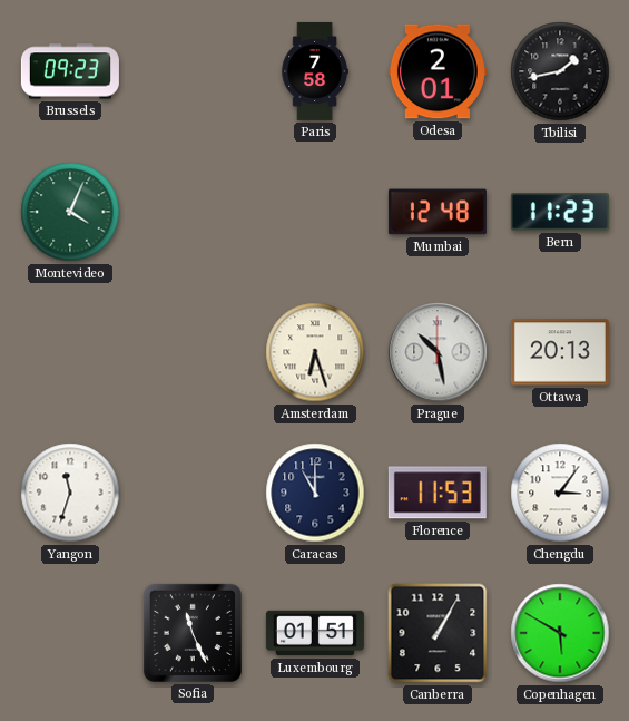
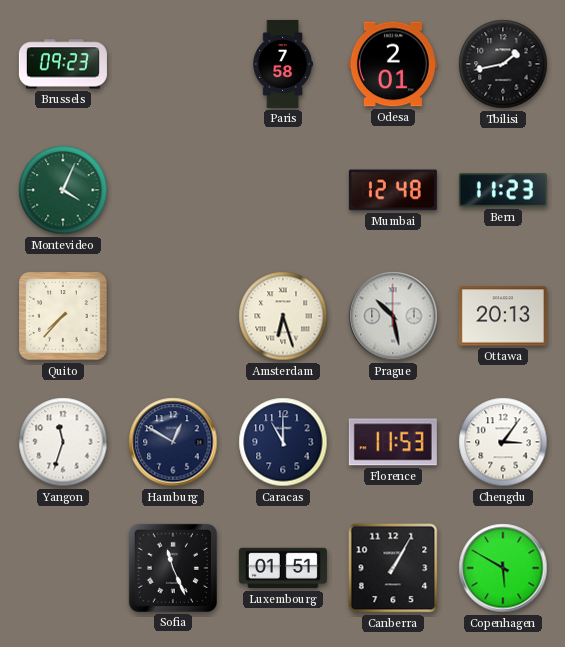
Quito: none -> 7:37
Hamburg: none -> 12:50
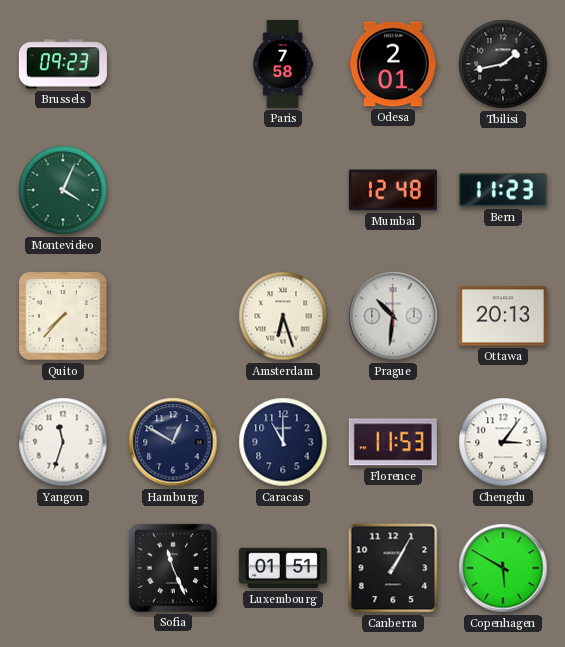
Prague: 10:28 -> 10:31
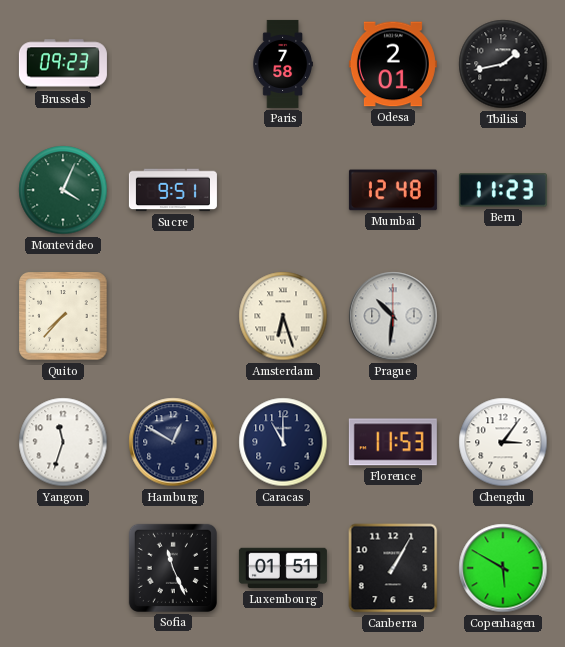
Sucre: none -> 9:51
Ottawa: 20:13 -> none
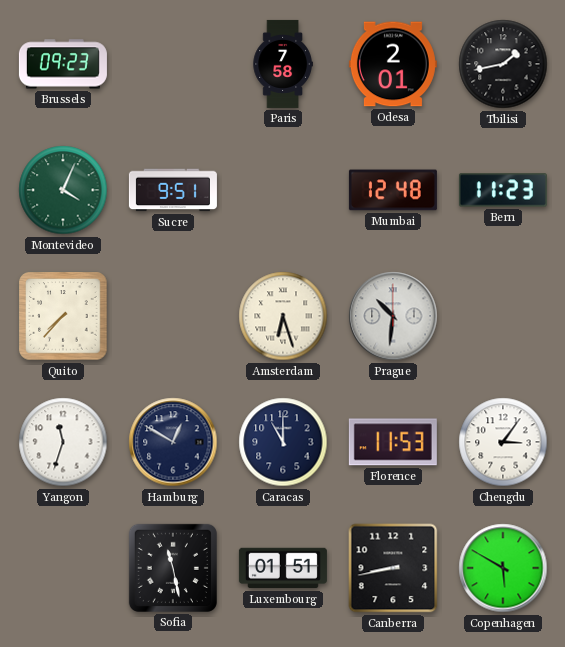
Sofia: 11:26 -> 11:28
Canberra: 1:05 -> 8:43
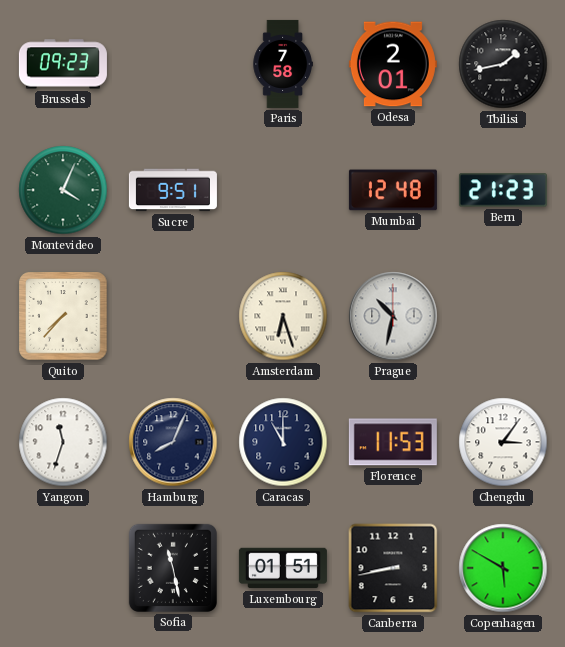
Bern: 11:23 -> 21:23
Prague: 10:31 -> 10:32
Hamburg: 12:50 -> 8:04
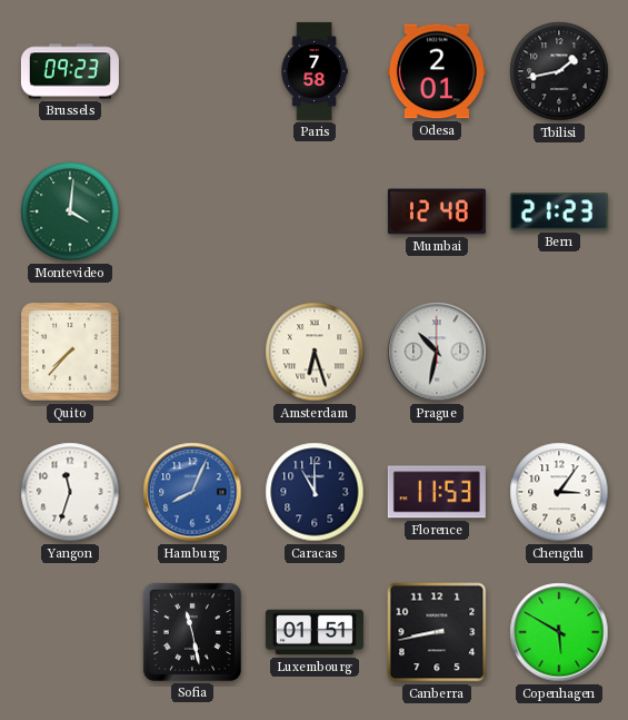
Montevideo: 4:04 -> 4:01
Sucre: 9:51 -> none
Hamburg dial: navy -> blue
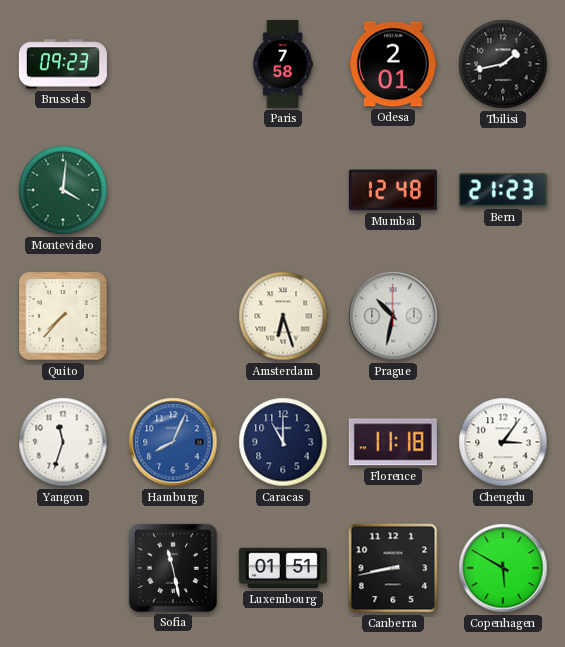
Florence: 11:53 -> 11:18
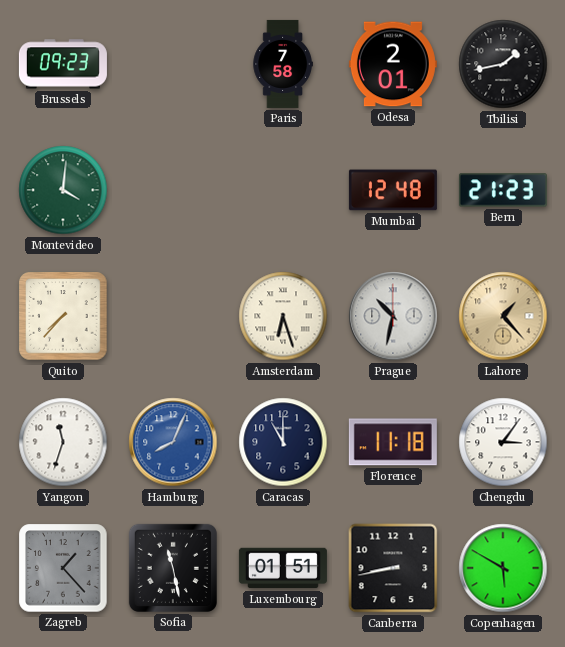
Lahore: none -> 1:23
Zagreb: none -> 1:23
